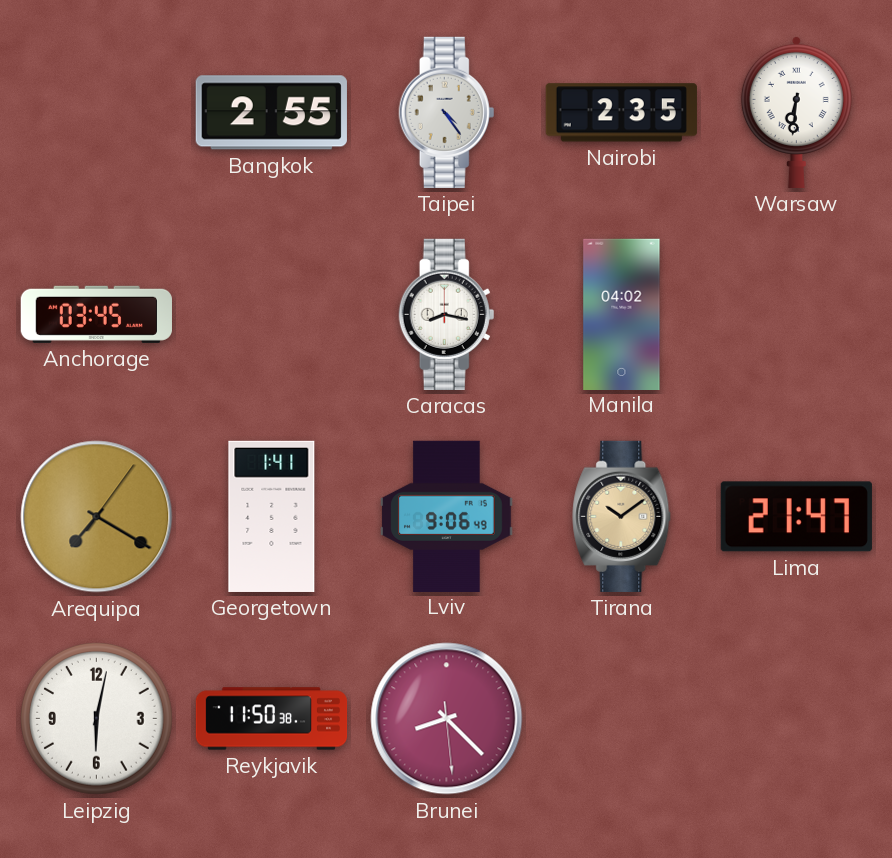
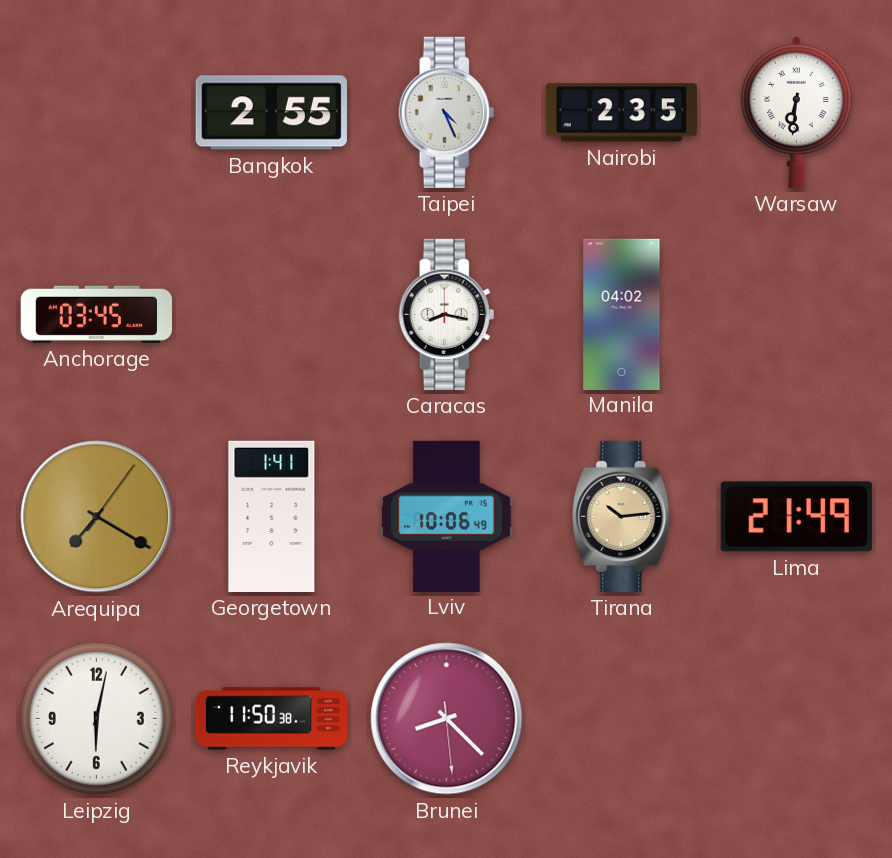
Taipei: 4:24 -> 4:26
Lviv: 9:06 -> 10:06
Tirana: 10:09 -> 10:14
Lima: 21:47 -> 21:49
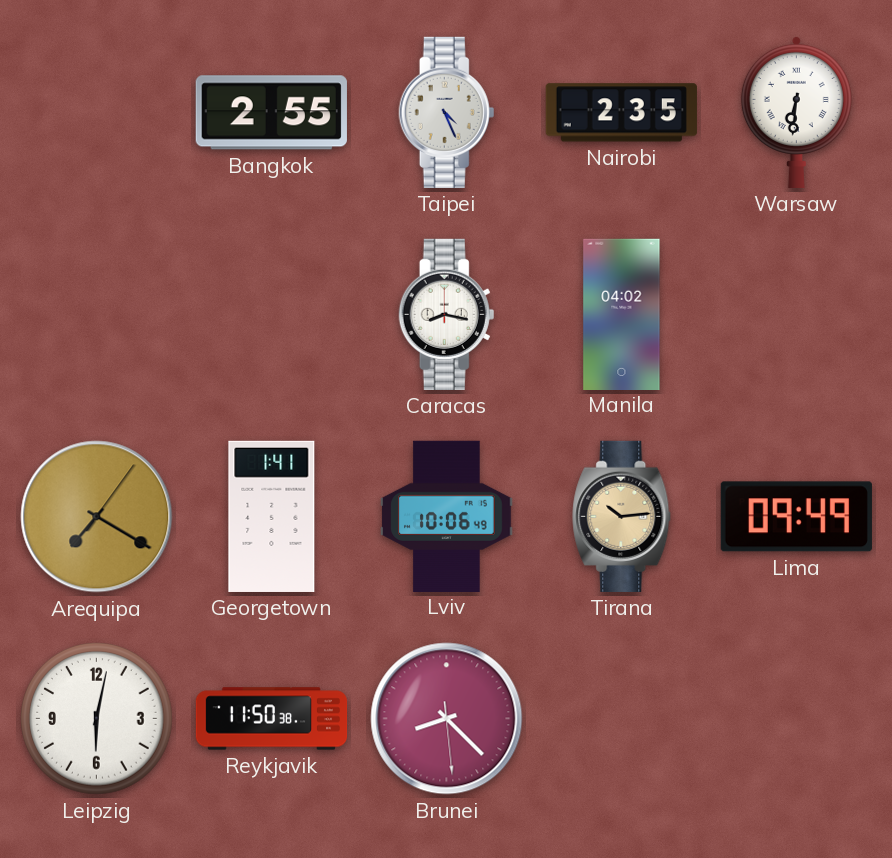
Anchorage: 03:45 -> none
Lima: 21:49 -> 09:49
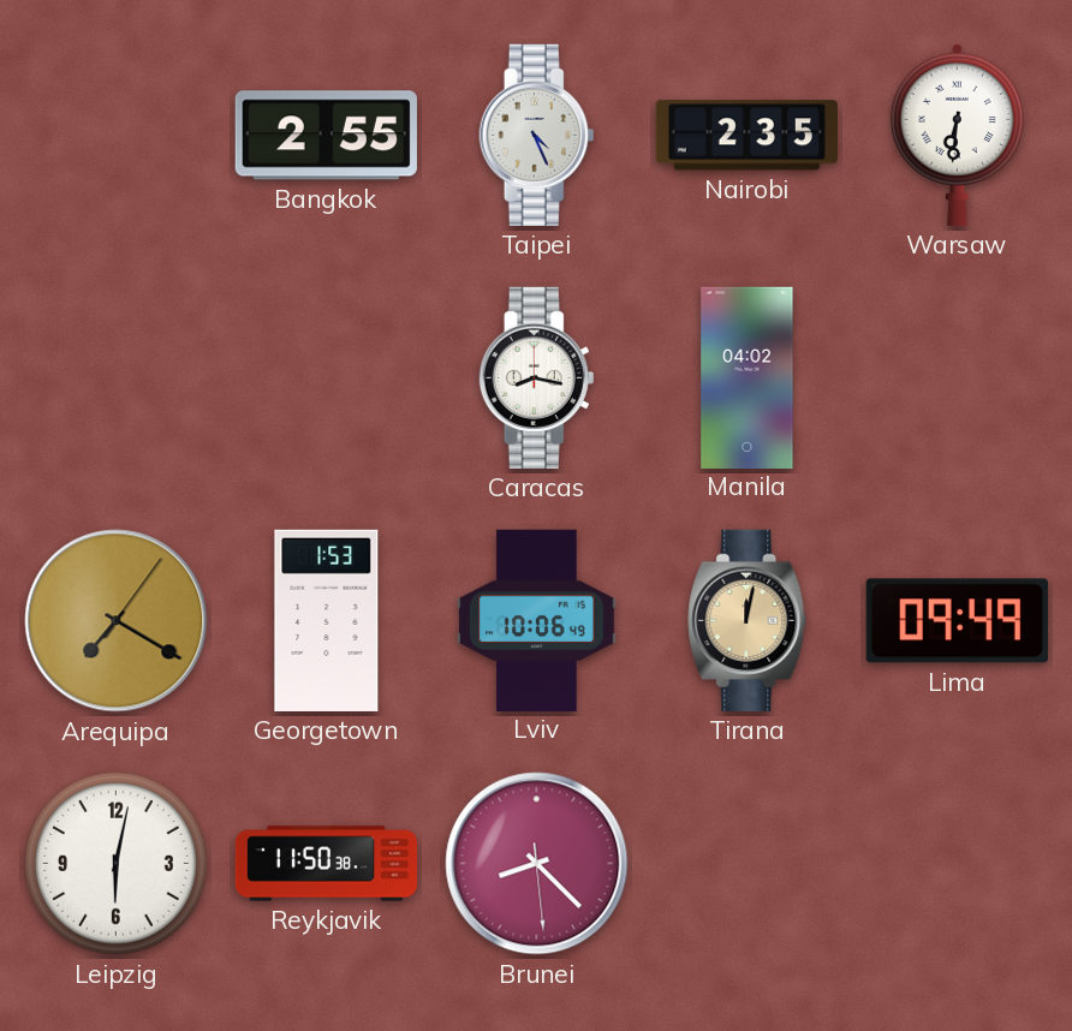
Georgetown: 1:41 -> 1:53
Tirana: 10:14 -> 12:02
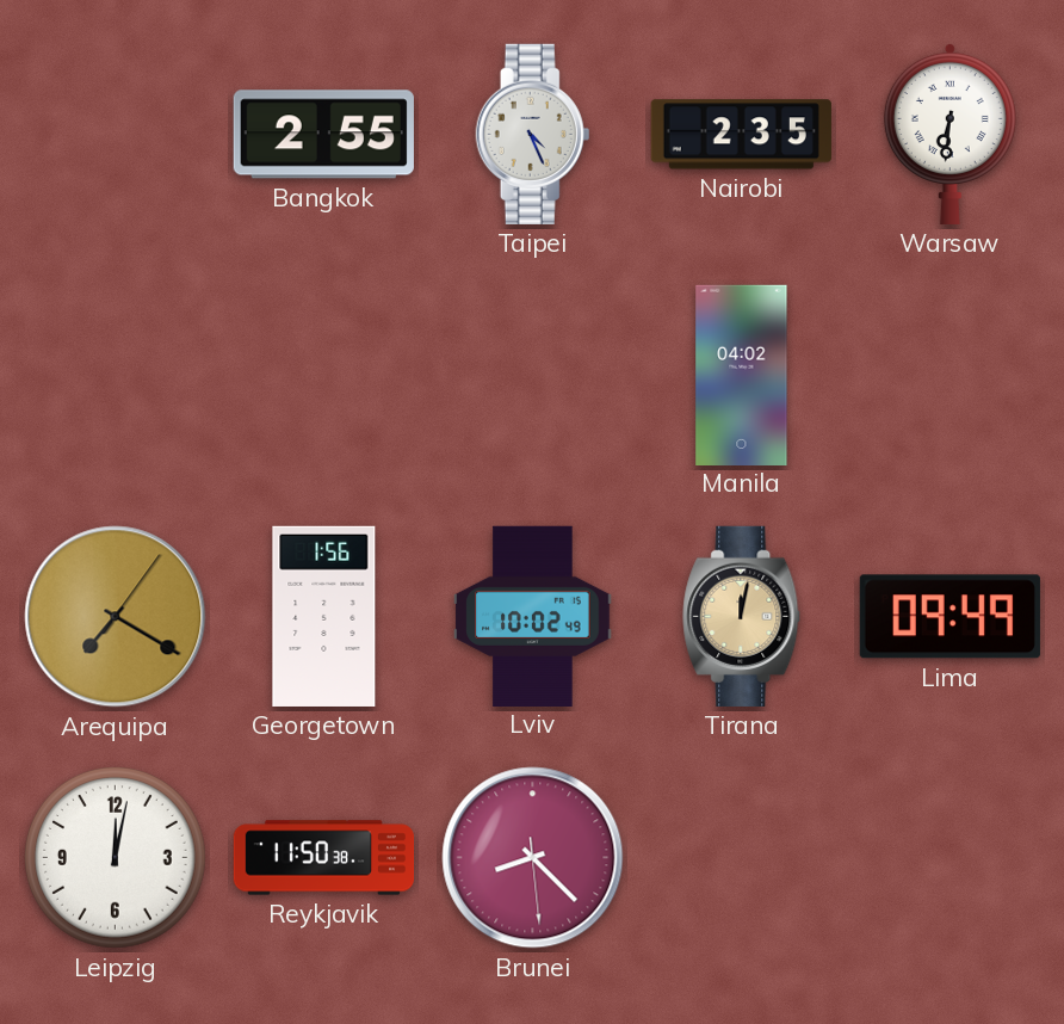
Caracas: 8:17 -> none
Georgetown: 1:53 -> 1:56
Lviv: 10:06 -> 10:02
Leipzig: 6:02 -> 12:02
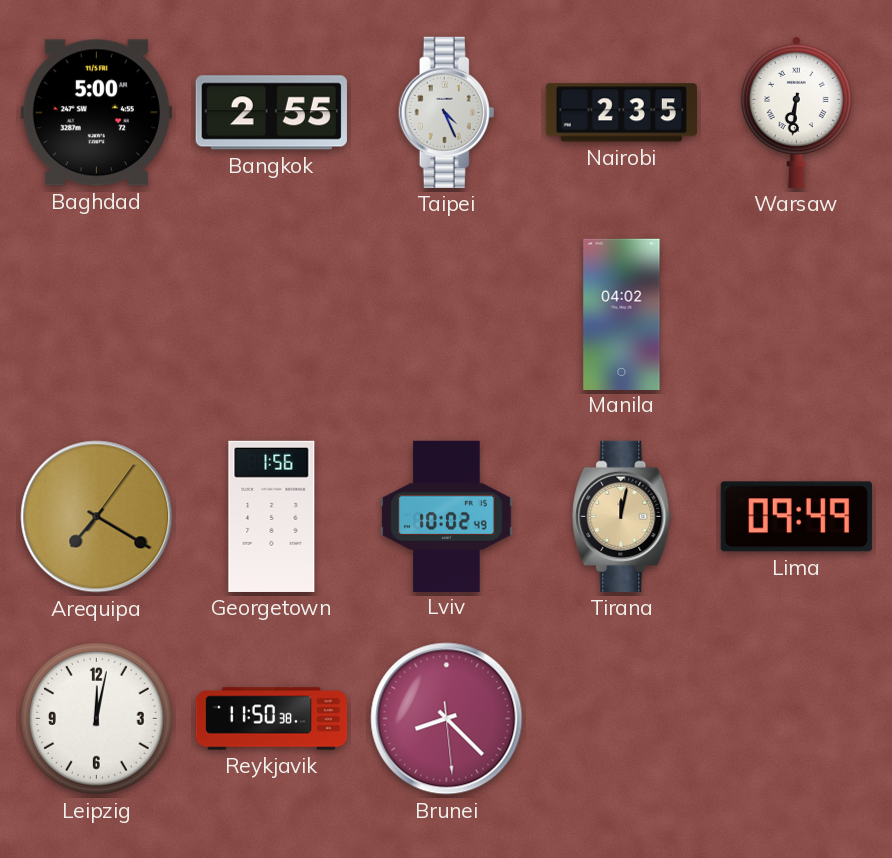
Baghdad: none -> 5:00
